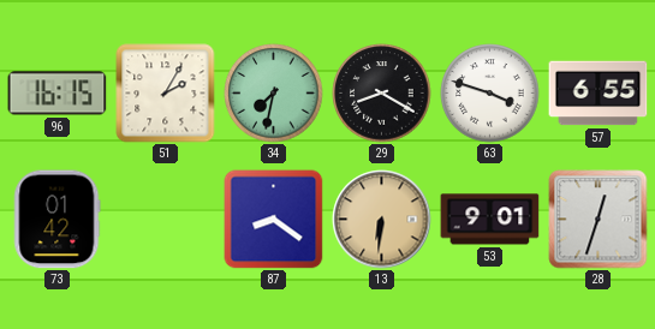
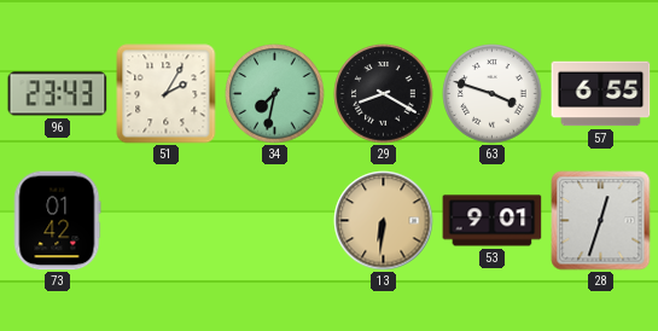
96: 16:15 -> 23:43
87: 8:21 -> none
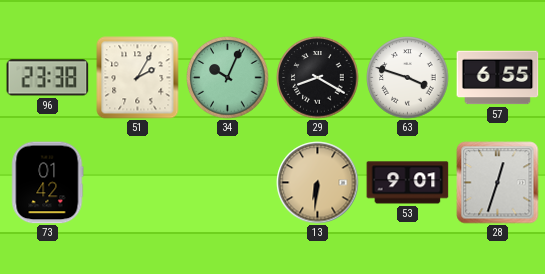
96: 23:43 -> 23:38
34: 7:32 -> 10:04
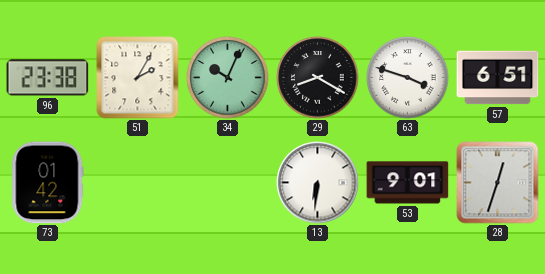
57: 6:55 -> 6:51
13 dial: champagne -> white
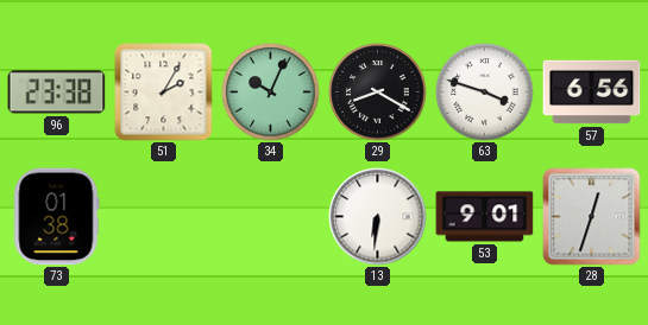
57: 6:51 -> 6:56
73: 01:42 -> 01:38
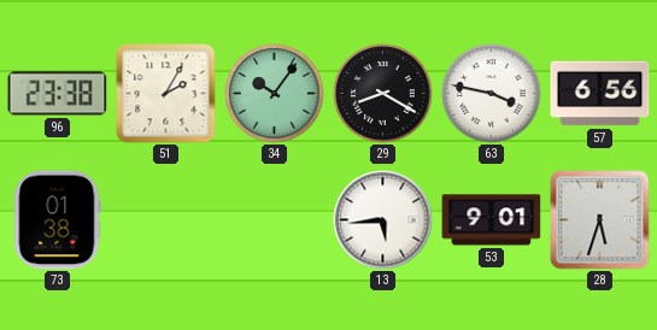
34: 10:04 -> 10:06
63: 3:48 -> 3:47
13: 6:31 -> 5:44
28: 12:33 -> 5:33
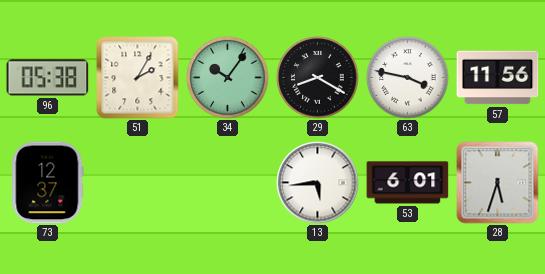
96: 23:38 -> 05:38
57: 6:56 -> 11:56
73: 01:38 -> 12:37
53: 9:01 -> 6:01
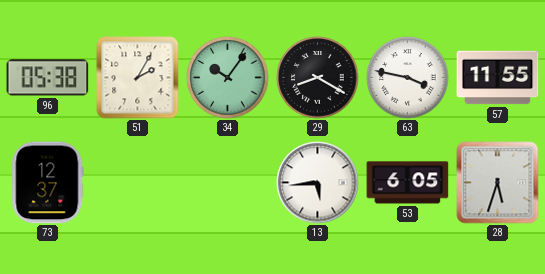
57: 11:56 -> 11:55
53: 6:01 -> 6:05
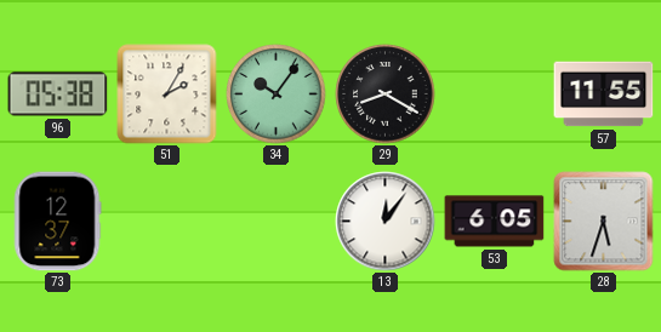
63: 3:47 -> none
13: 5:44 -> 12:06
